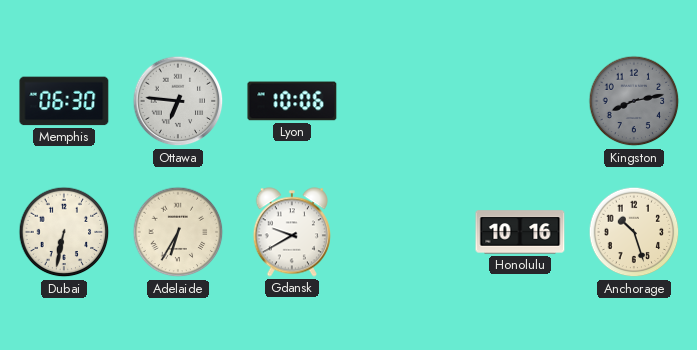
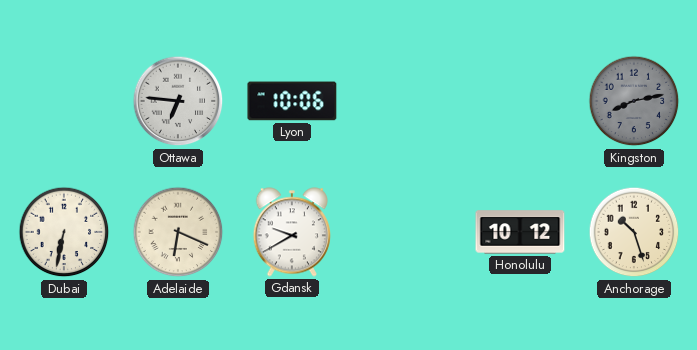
Memphis: 06:30 -> none
Adelaide: 6:35 -> 6:19
Honolulu: 10:16 -> 10:12
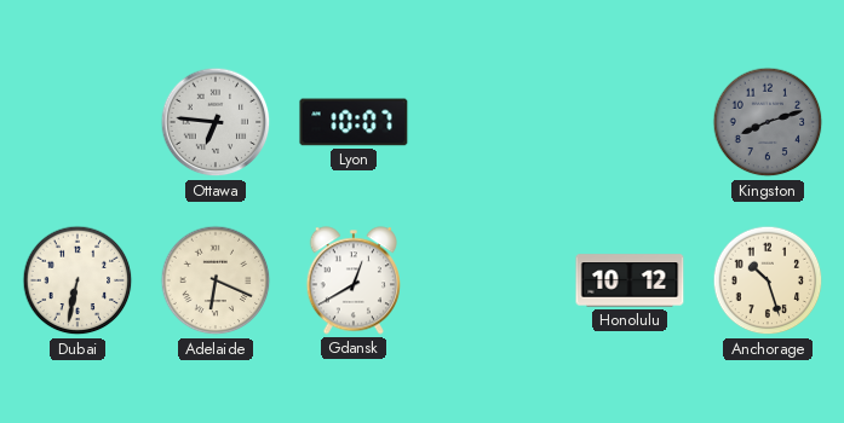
Lyon: 10:06 -> 10:07
Kingston: 8:13 -> 8:12
Gdansk: 9:40 -> 12:40
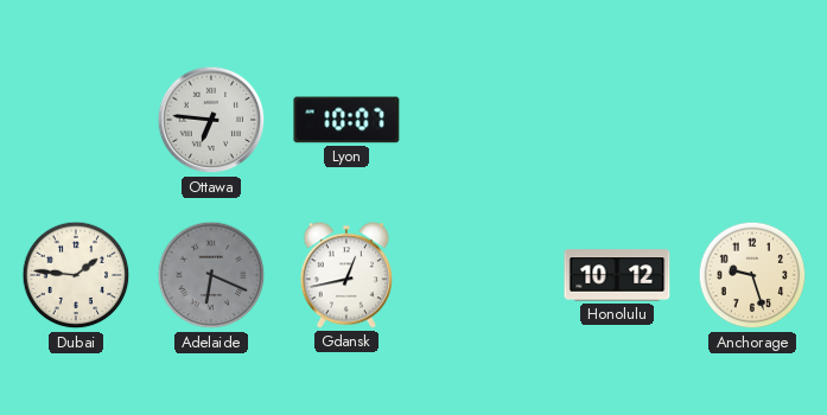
Kingston: 8:12 -> none
Dubai: 6:32 -> 1:46
Adelaide dial: cream -> grey
Gdansk: 12:40 -> 12:43
Anchorage: 10:27 -> 9:27
